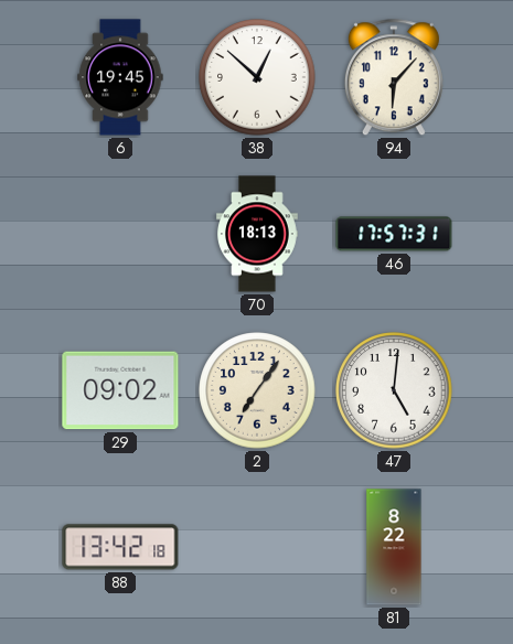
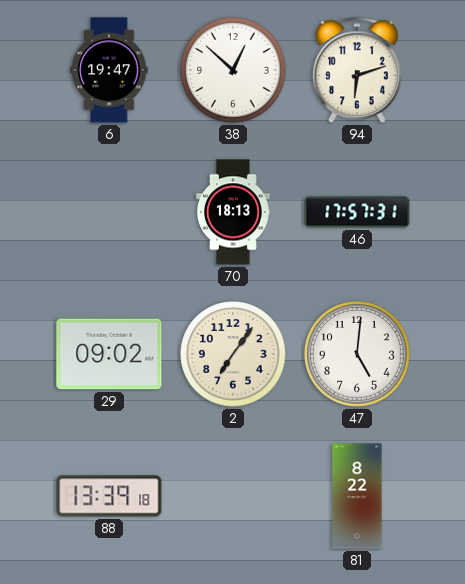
6: 19:45 -> 19:47
94: 6:07 -> 6:12
88: 13:42 -> 13:39
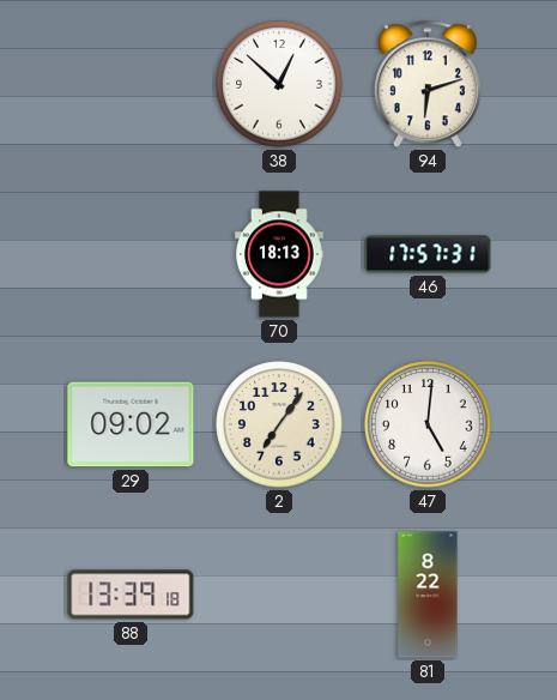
6: 19:47 -> none
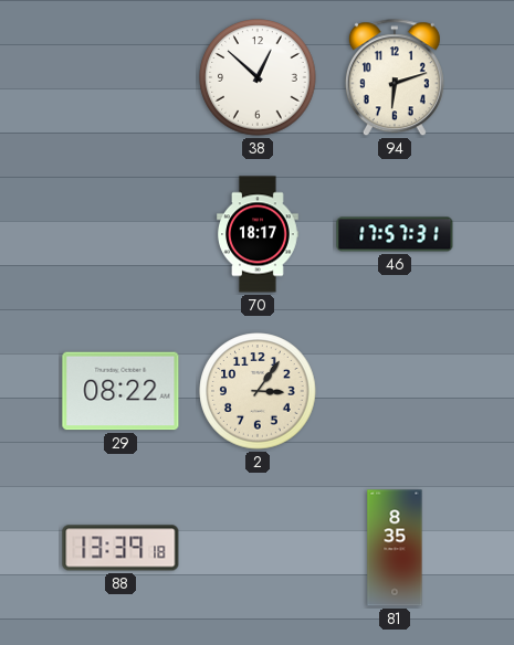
70: 18:13 -> 18:17
29: 09:02 -> 08:22
2: 7:06 -> 3:06
47: 5:01 -> none
81: 8:22 -> 8:35
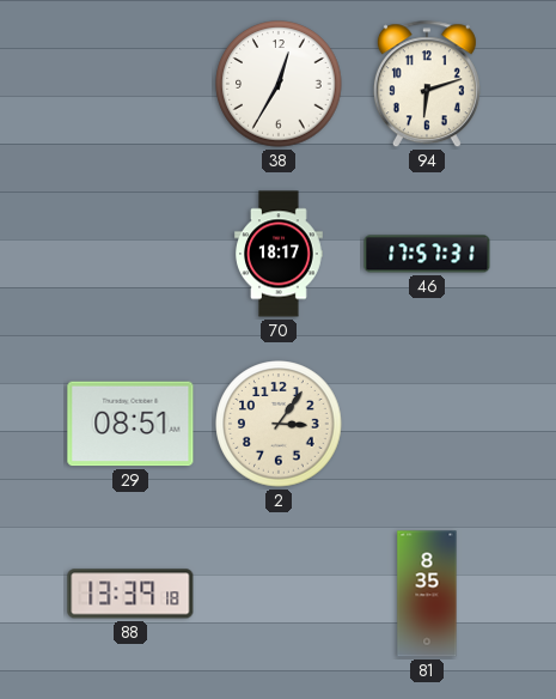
38: 12:52 -> 12:35
29: 08:22 -> 08:51
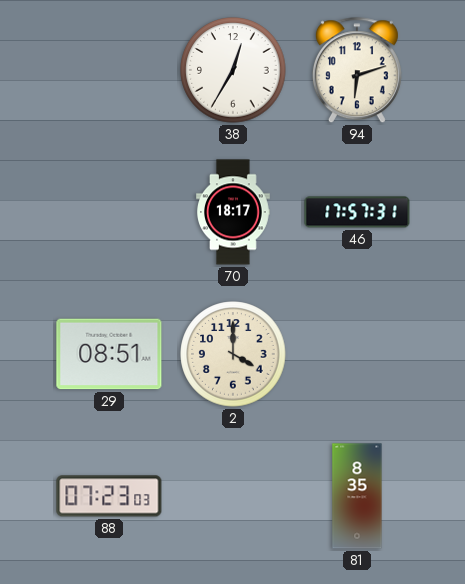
2: 3:06 -> 4:00
88: 13:39 -> 07:23
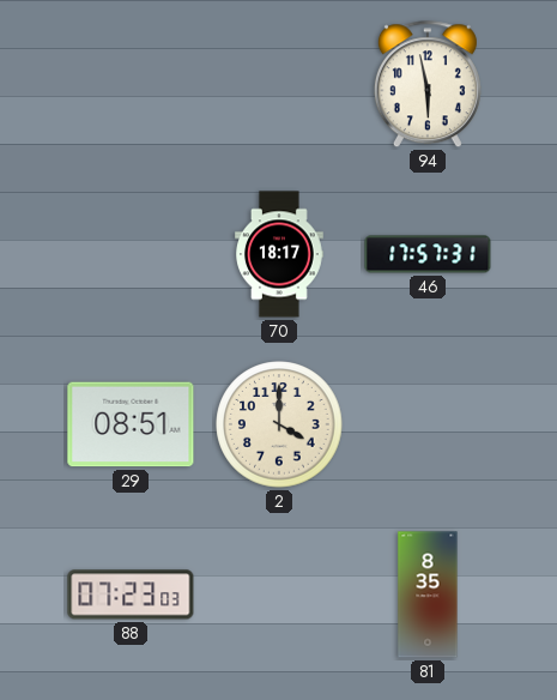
38: 12:35 -> none
94: 6:12 -> 5:58
